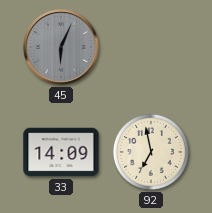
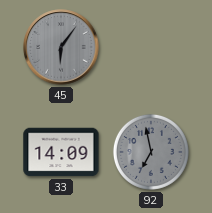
45: 6:04 -> 6:06
92 dial: cream -> grey
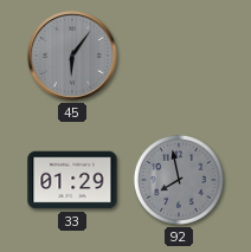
33: 14:09 -> 01:29
92: 6:58 -> 7:58
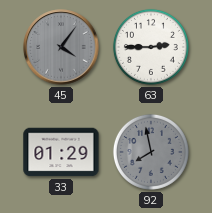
45: 6:06 -> 4:06
63: none -> 2:45
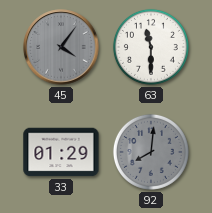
63: 2:45 -> 11:30
92: 7:58 -> 8:01
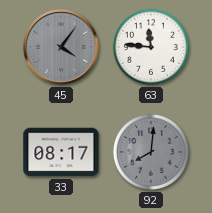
63: 11:30 -> 11:46
33: 01:29 -> 08:17
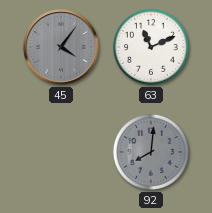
63: 11:46 -> 11:11
33: 08:17 -> none
